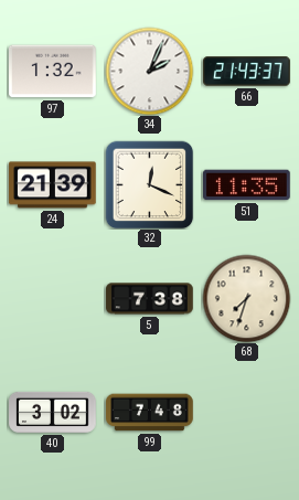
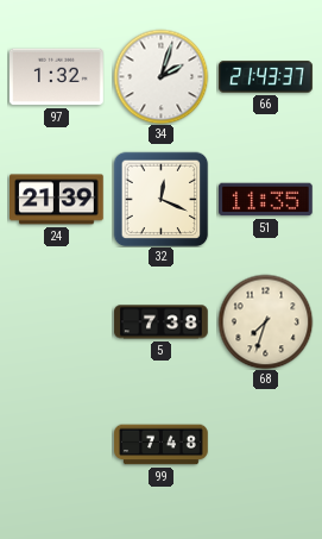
34: 2:04 -> 2:03
40: 3:02 -> none
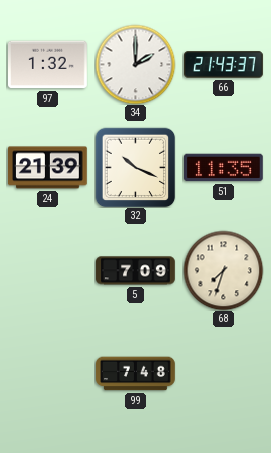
34: 2:03 -> 2:00
32: 12:19 -> 10:19
5: 7:38 -> 7:09
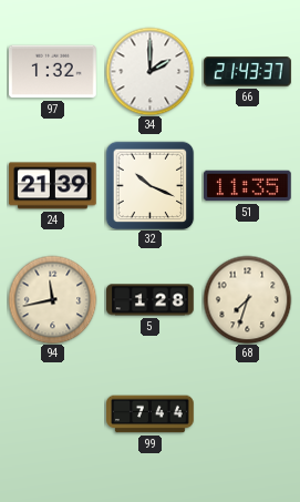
94: none -> 11:43
5: 7:09 -> 1:28
99: 7:48 -> 7:44
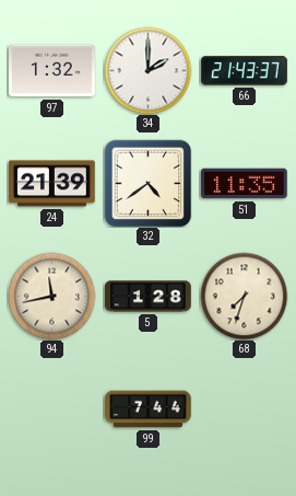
32: 10:19 -> 4:39
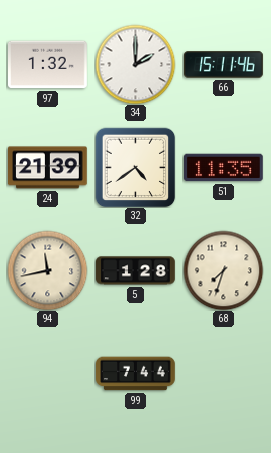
66: 21:43 -> 15:11
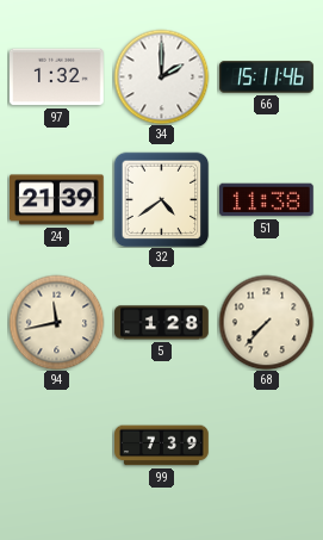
51: 11:35 -> 11:38
68: 7:33 -> 7:37
99: 7:44 -> 7:39
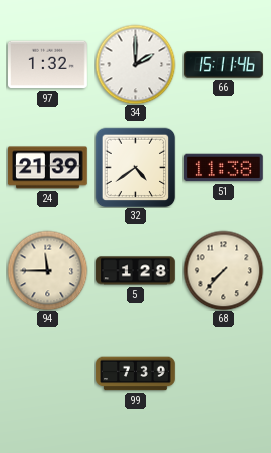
94: 11:43 -> 11:45
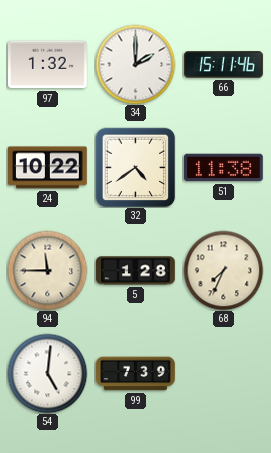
24: 21:39 -> 10:22
68: 7:37 -> 7:34
54: none -> 5:01
